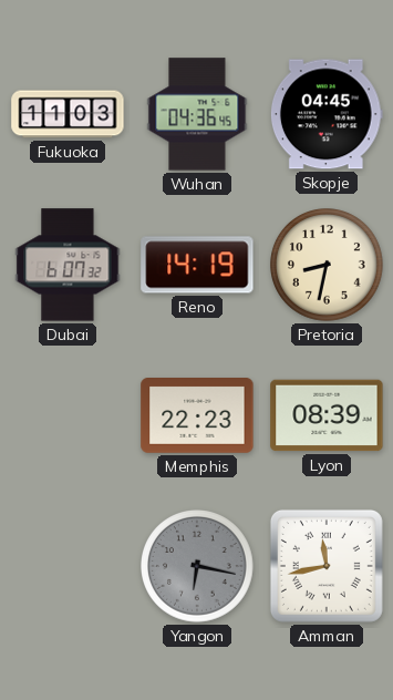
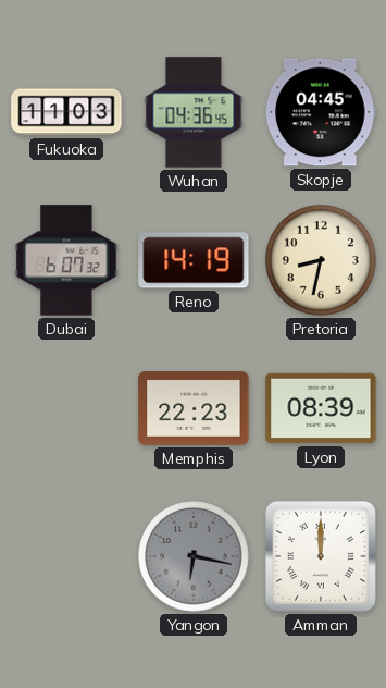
Amman: 11:43 -> 12:00
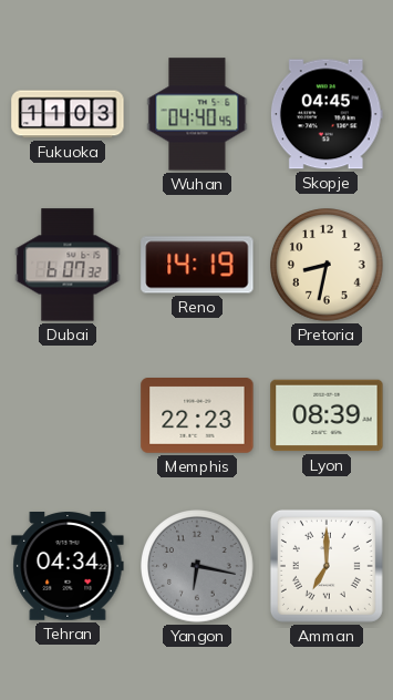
Wuhan: 04:36 -> 04:40
Tehran: none -> 04:34
Amman: 12:00 -> 7:00
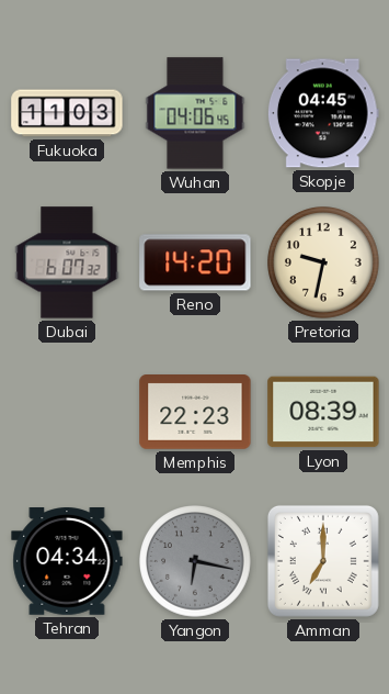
Wuhan: 04:40 -> 04:06
Reno: 14:19 -> 14:20
Pretoria: 8:32 -> 9:32
